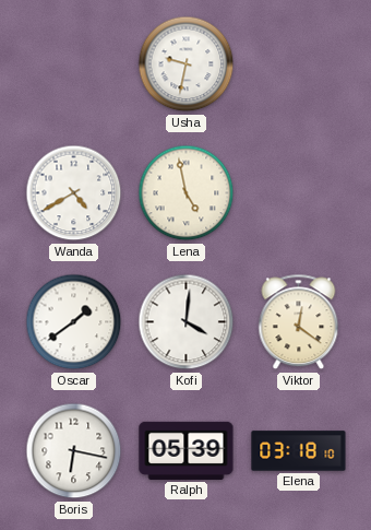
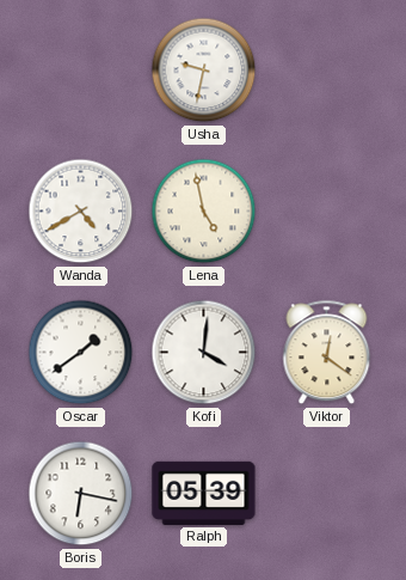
Elena: 03:18 -> none
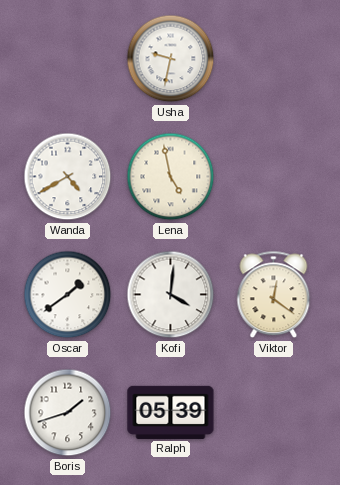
Boris: 6:17 -> 1:42
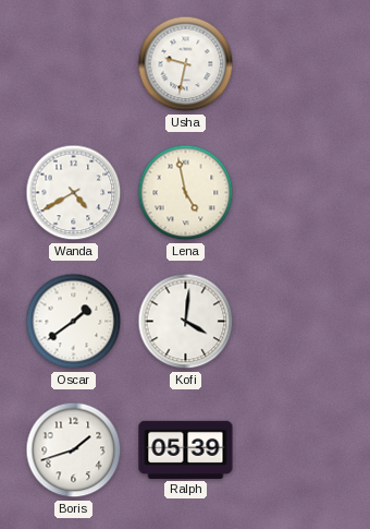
Viktor: 12:21 -> none
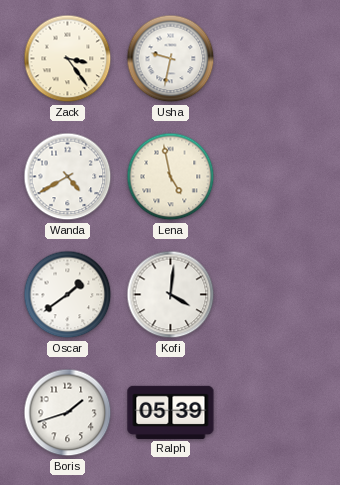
Zack: none -> 3:24
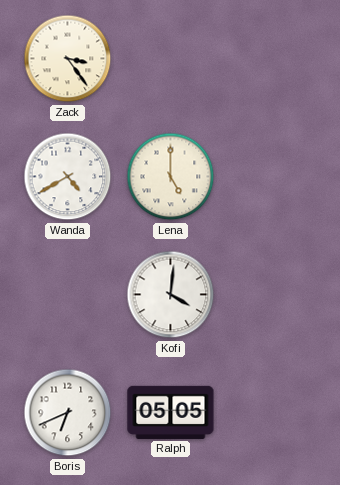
Usha: 9:32 -> none
Lena: 4:58 -> 5:00
Oscar: 1:39 -> none
Boris: 1:42 -> 6:41
Ralph: 05:39 -> 05:05
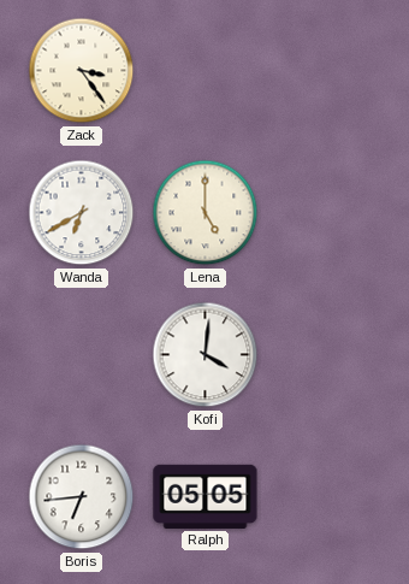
Wanda: 4:40 -> 6:40
Boris: 6:41 -> 6:44
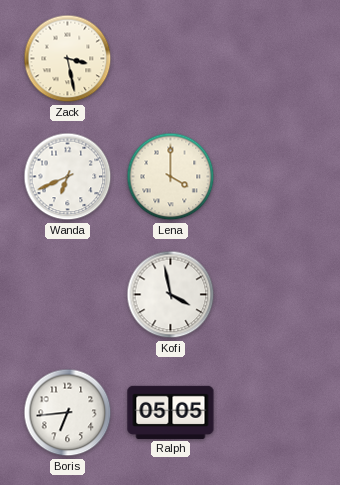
Zack: 3:24 -> 3:28
Wanda: 6:40 -> 6:41
Lena: 5:00 -> 4:00
Kofi: 4:01 -> 3:58
